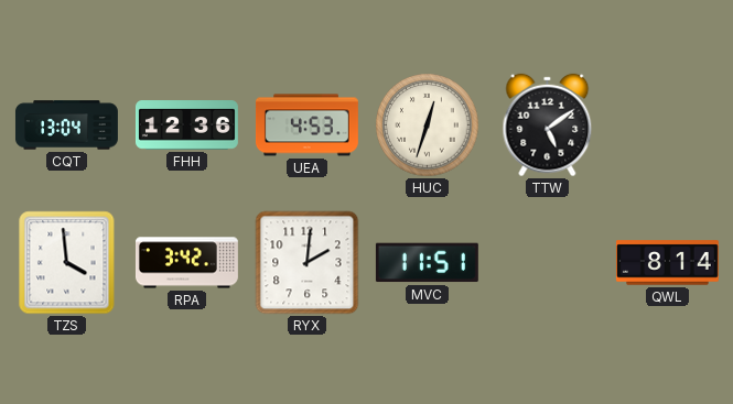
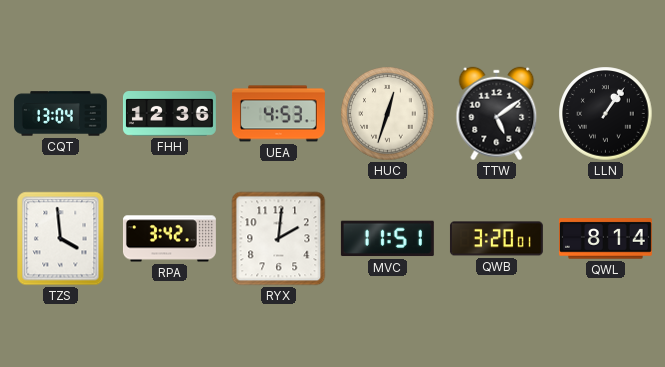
LLN: none -> 1:06
QWB: none -> 3:20
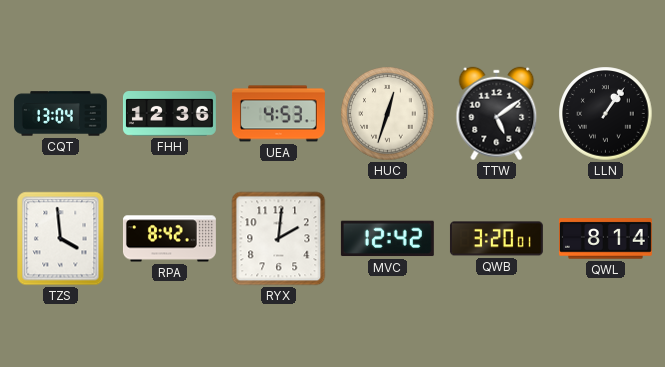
RPA: 3:42 -> 8:42
MVC: 11:51 -> 12:42
